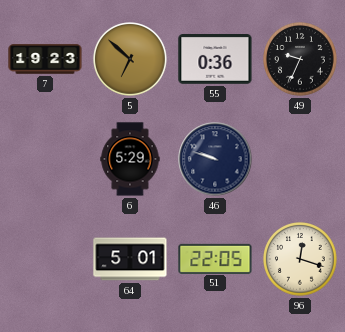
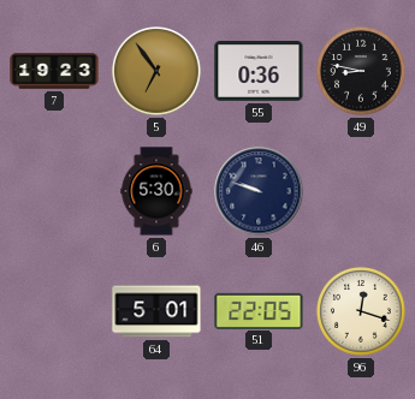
5: 6:52 -> 6:54
49: 9:34 -> 8:47
6: 5:29 -> 5:30
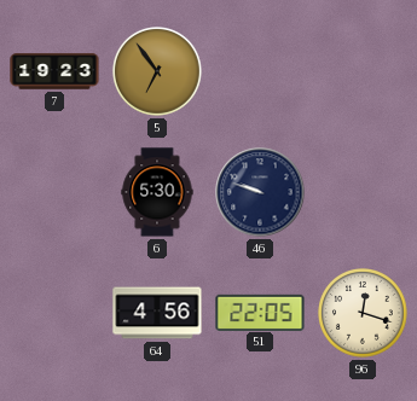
55: 0:36 -> none
49: 8:47 -> none
64: 5:01 -> 4:56
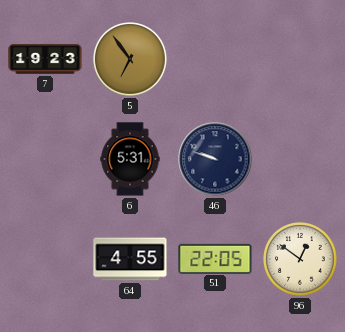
6: 5:30 -> 5:31
64: 4:56 -> 4:55
96: 12:18 -> 12:51
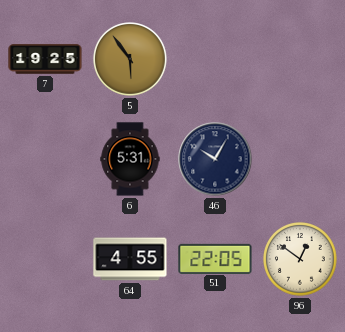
7: 19:23 -> 19:25
5: 6:54 -> 5:54
46: 9:48 -> 10:05
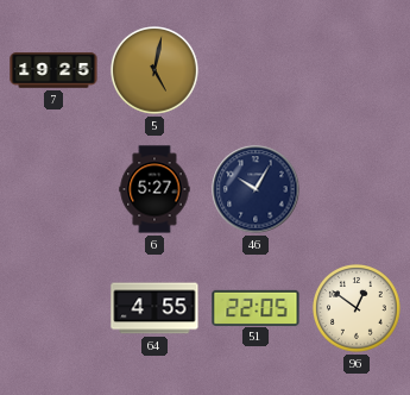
5: 5:54 -> 5:02
6: 5:31 -> 5:27
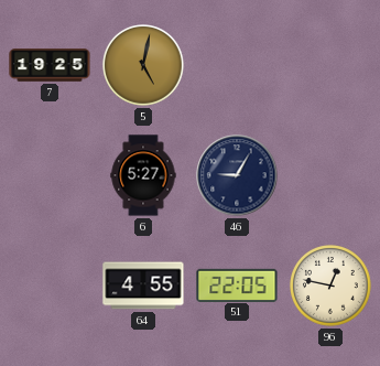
46: 10:05 -> 9:05
96: 12:51 -> 12:47
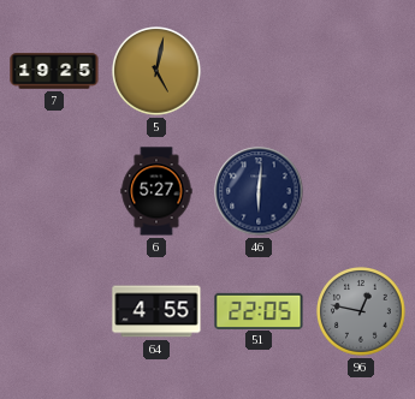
46: 9:05 -> 6:01
96 dial: cream -> grey
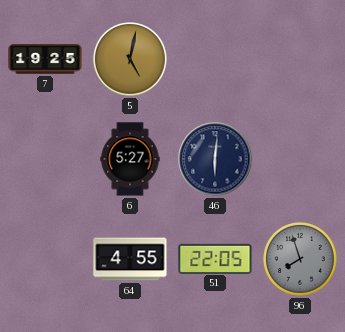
96: 12:47 -> 7:57
